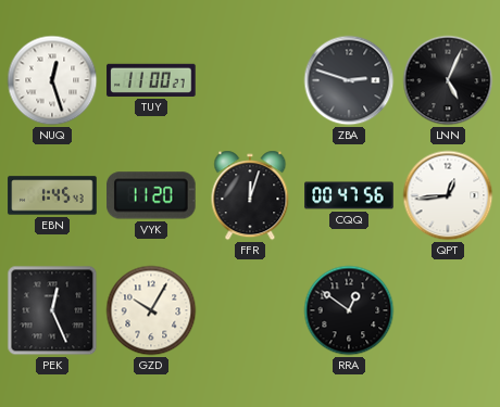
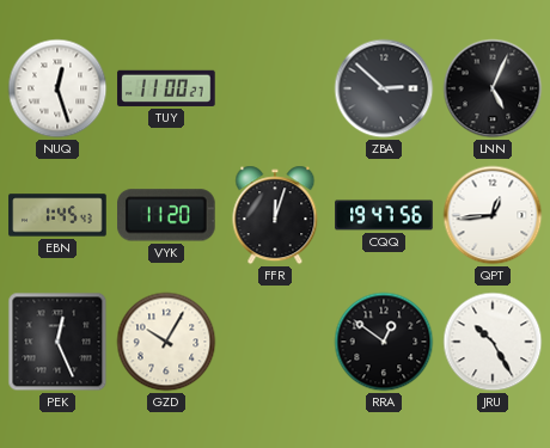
ZBA: 2:48 -> 2:52
CQQ: 00:47 -> 19:47
JRU: none -> 10:25
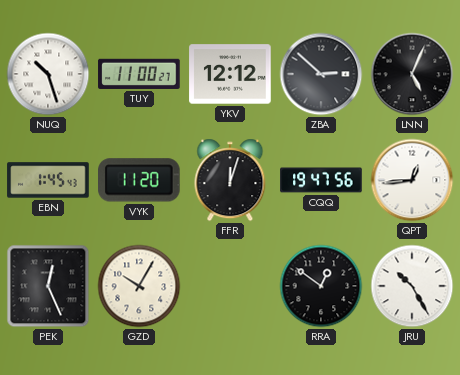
NUQ: 12:27 -> 10:27
YKV: none -> 12:12
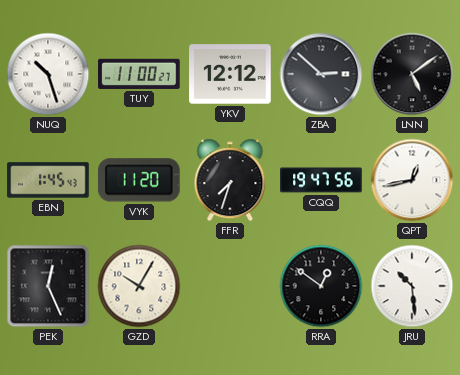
LNN: 5:04 -> 5:09
FFR: 12:03 -> 7:33
QPT: 12:44 -> 12:43
JRU: 10:25 -> 10:29
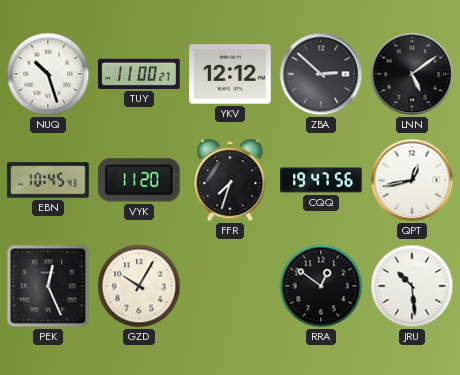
EBN: 1:45 -> 10:45
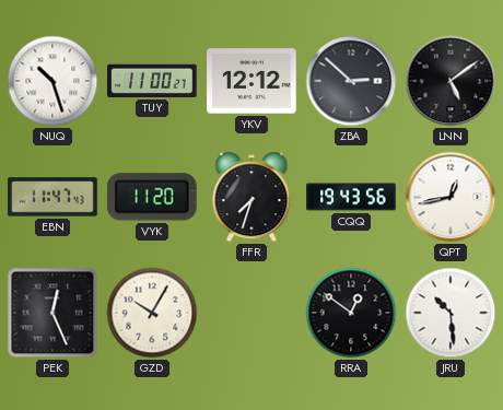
EBN: 10:45 -> 11:47
CQQ: 19:47 -> 19:43
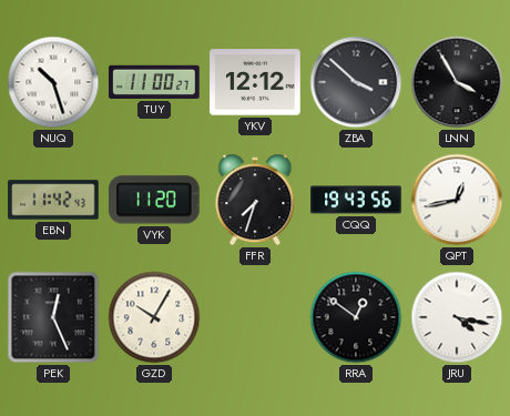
ZBA: 2:52 -> 3:52
LNN: 5:09 -> 3:55
EBN: 11:47 -> 11:42
JRU: 10:29 -> 4:17
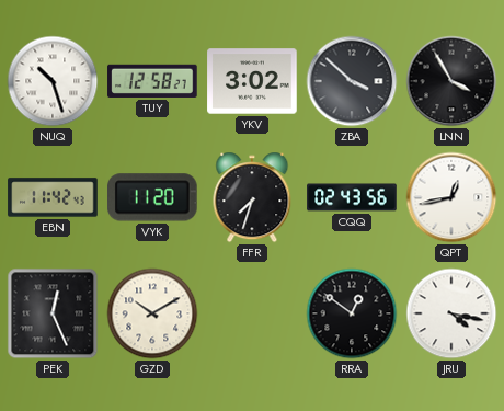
TUY: 11:00 -> 12:58
YKV: 12:12 -> 3:02
CQQ: 19:43 -> 02:43
GZD: 10:05 -> 10:10
